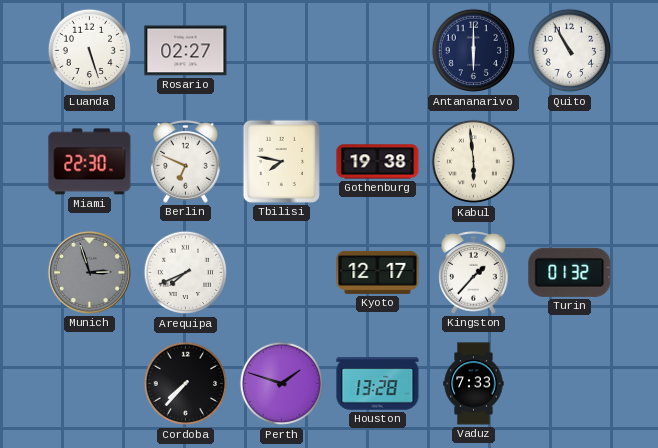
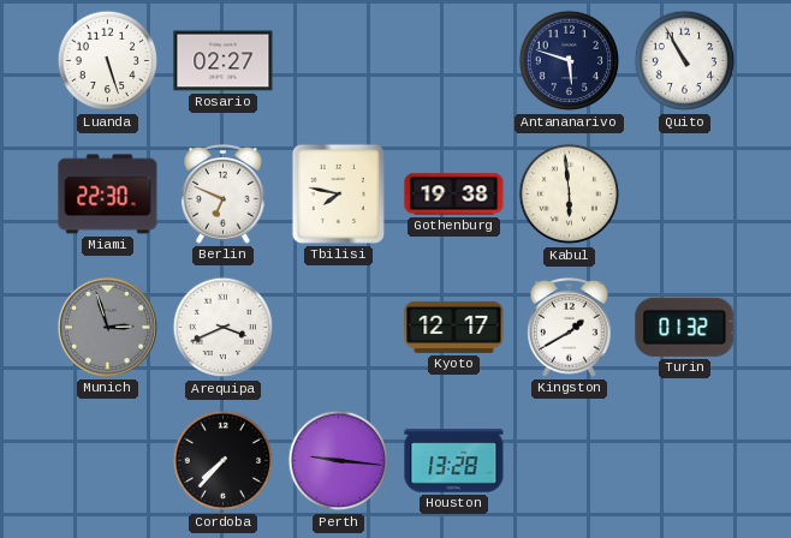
Antananarivo: 6:00 -> 5:48
Arequipa: 7:41 -> 3:41
Kingston: 1:37 -> 1:40
Perth: 1:48 -> 9:16
Vaduz: 7:33 -> none
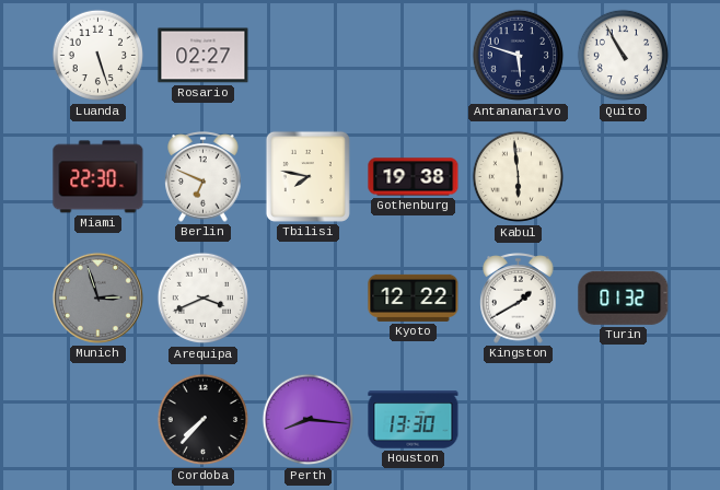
Kyoto: 12:17 -> 12:22
Perth: 9:16 -> 8:16
Houston: 13:28 -> 13:30
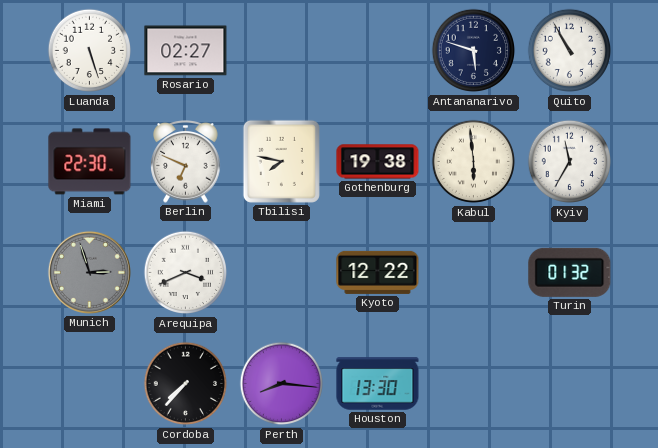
Kyiv: none -> 11:35
Kingston: 1:40 -> none
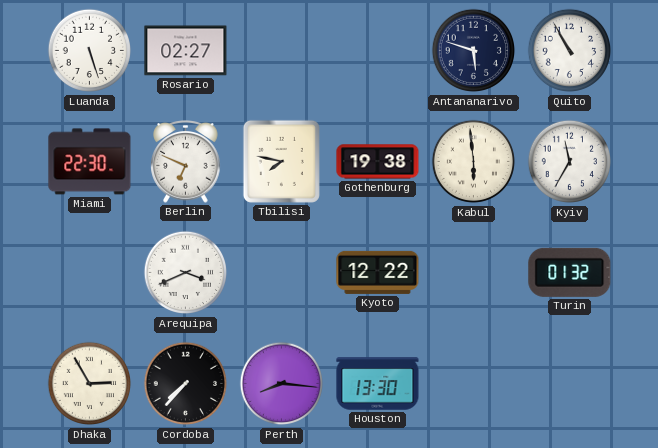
Munich: 2:57 -> none
Dhaka: none -> 2:55
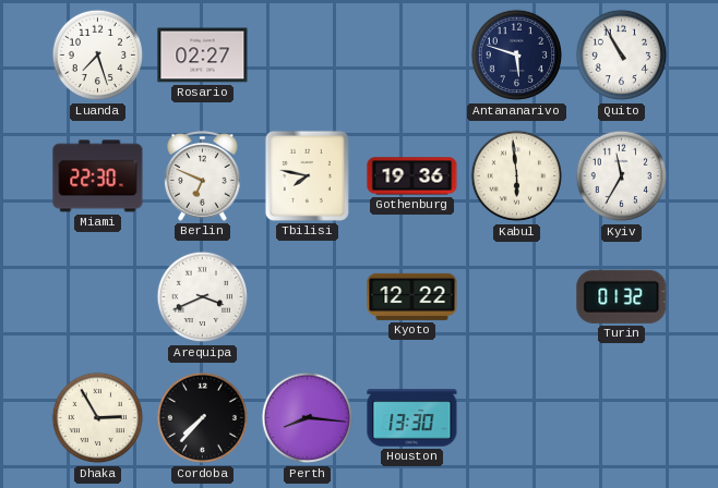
Luanda: 5:27 -> 7:27
Gothenburg: 19:38 -> 19:36
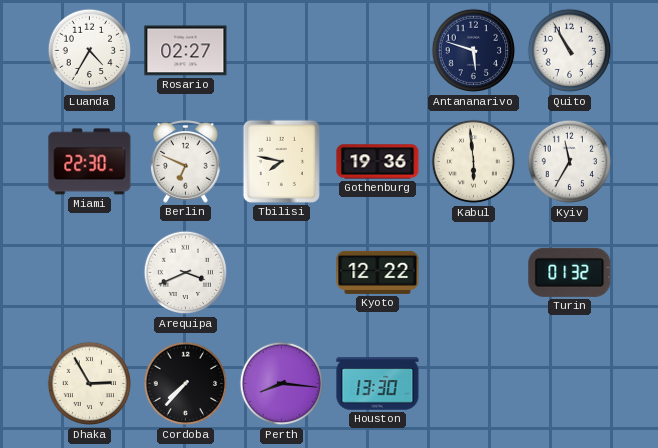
Luanda: 7:27 -> 4:35
